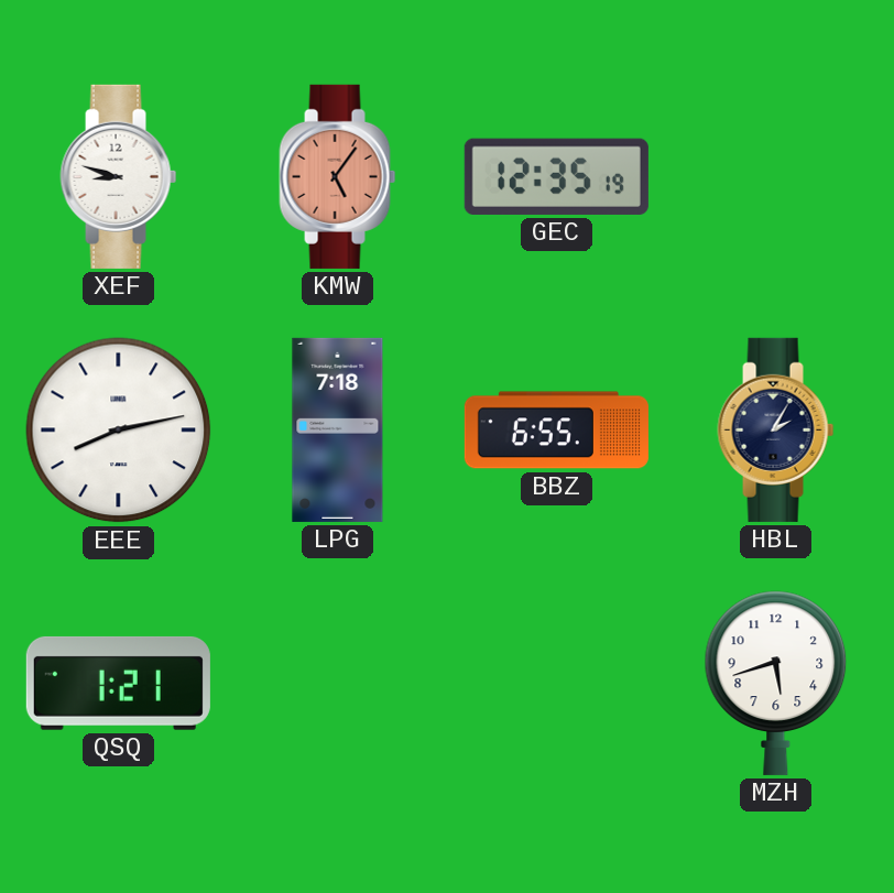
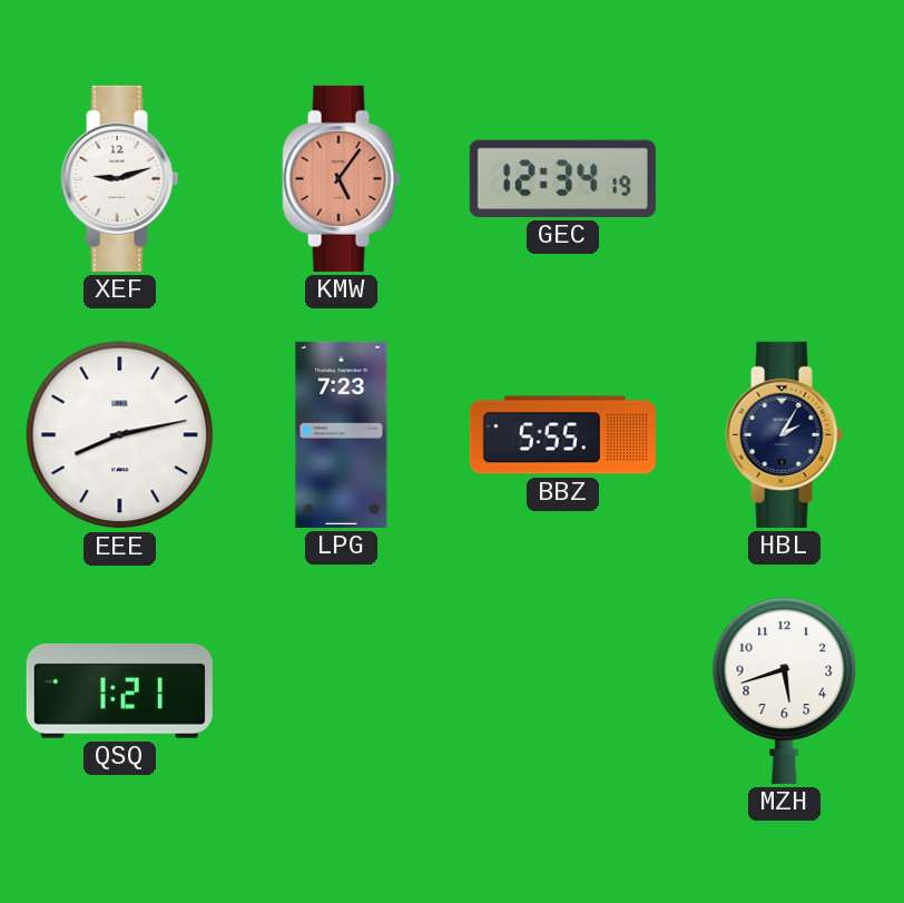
XEF: 8:48 -> 9:12
GEC: 12:35 -> 12:34
LPG: 7:18 -> 7:23
BBZ: 6:55 -> 5:55
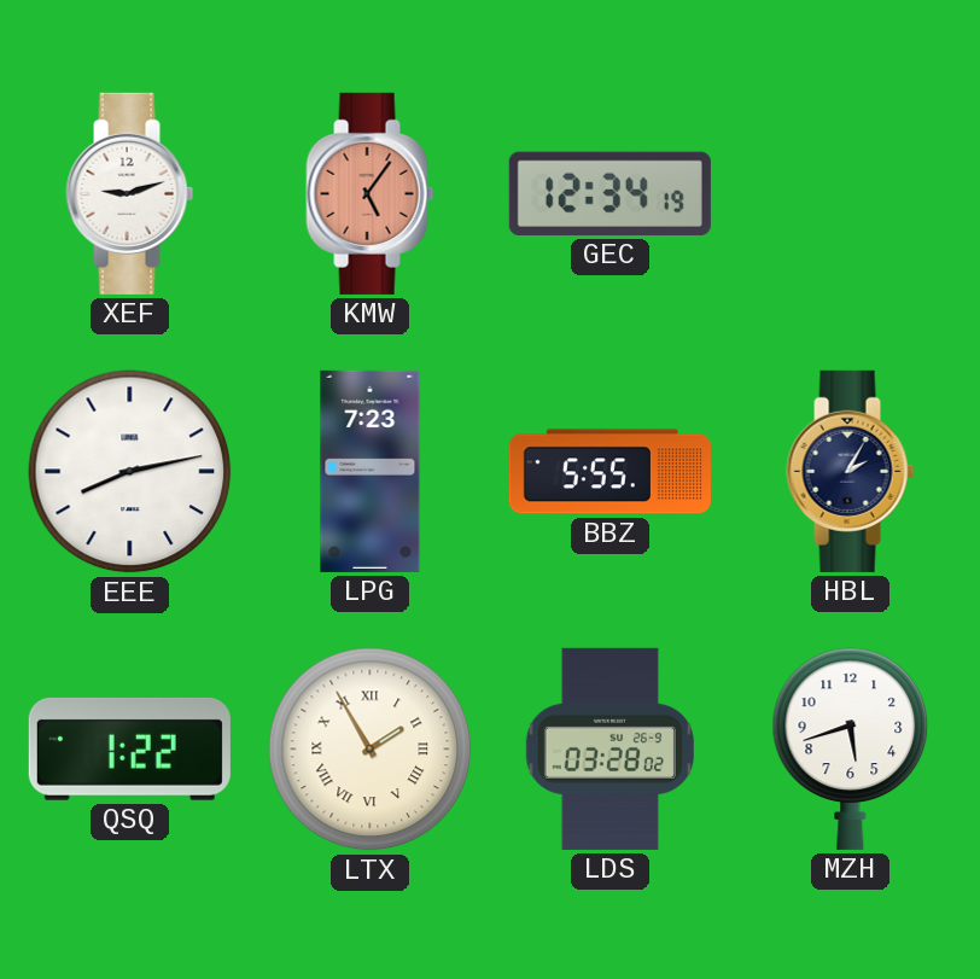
QSQ: 1:21 -> 1:22
LTX: none -> 1:55
LDS: none -> 03:28
